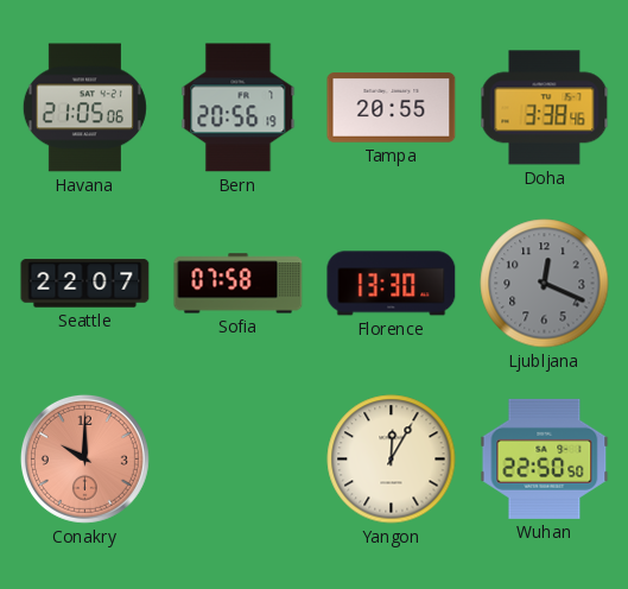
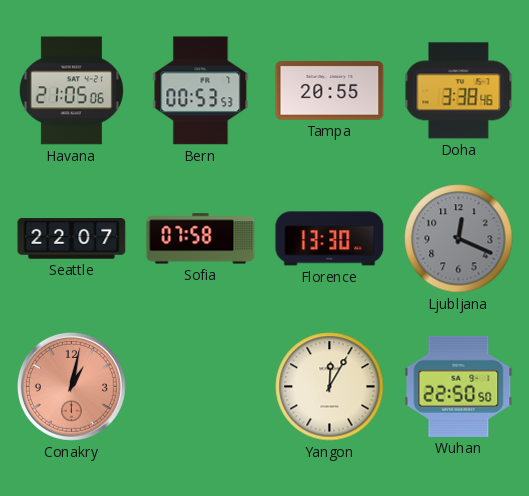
Bern: 20:56 -> 00:53
Conakry: 10:00 -> 1:02
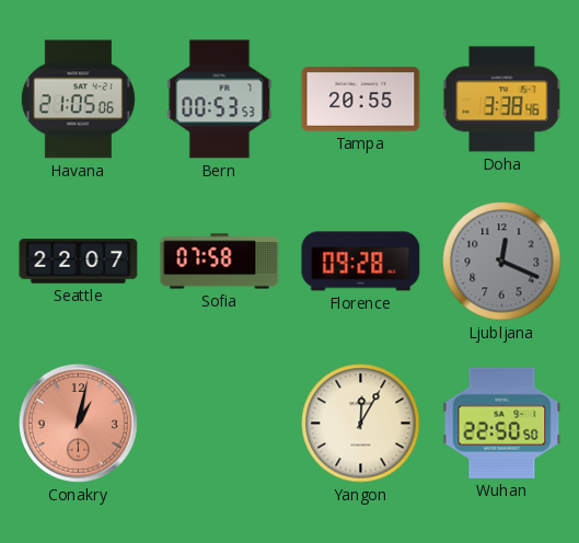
Florence: 13:30 -> 09:28
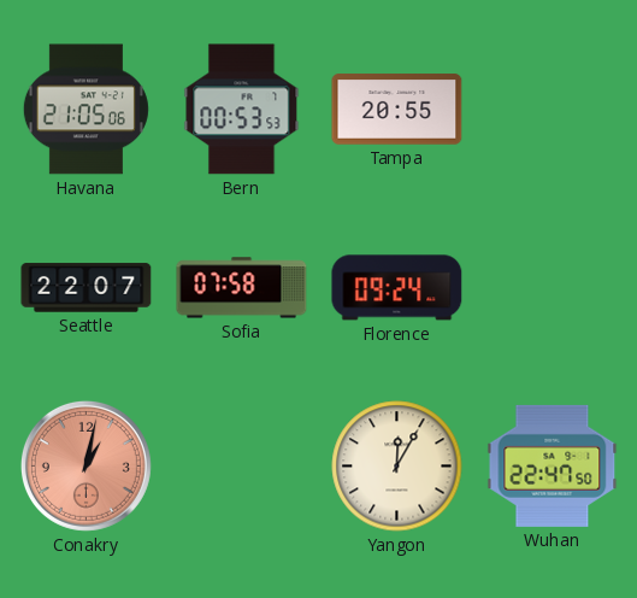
Doha: 3:38 -> none
Florence: 09:28 -> 09:24
Ljubljana: 12:19 -> none
Wuhan: 22:50 -> 22:47
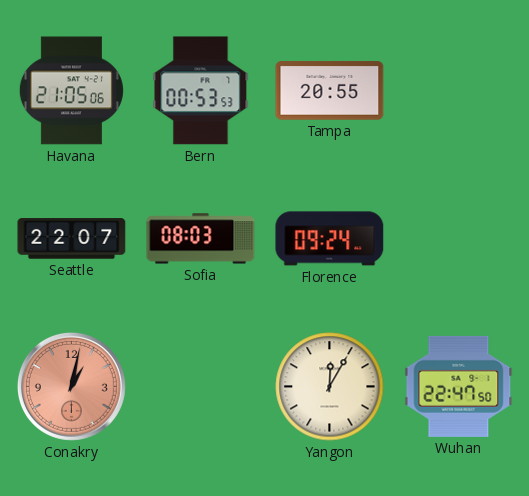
Sofia: 07:58 -> 08:03
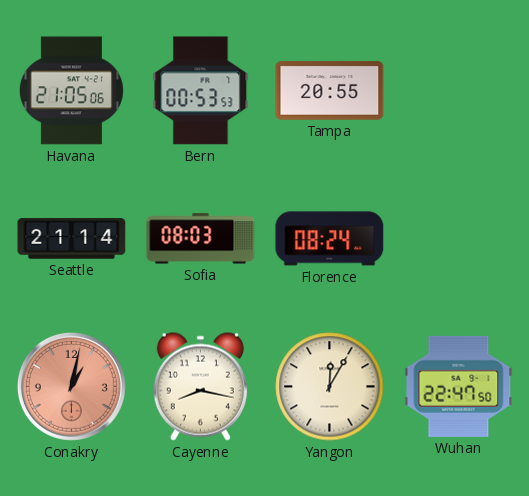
Seattle: 22:07 -> 21:14
Florence: 09:24 -> 08:24
Cayenne: none -> 8:17
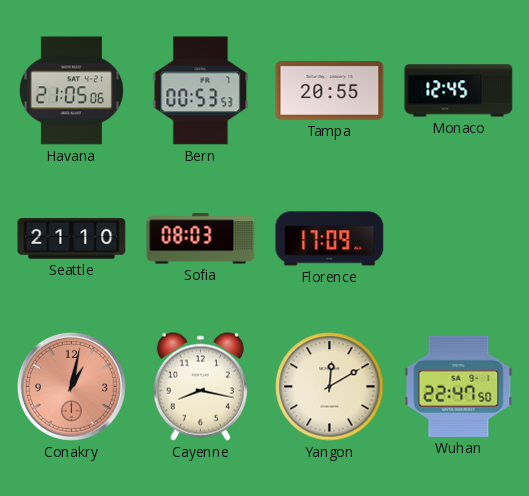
Monaco: none -> 12:45
Seattle: 21:14 -> 21:10
Florence: 08:24 -> 17:09
Yangon: 12:05 -> 12:10
